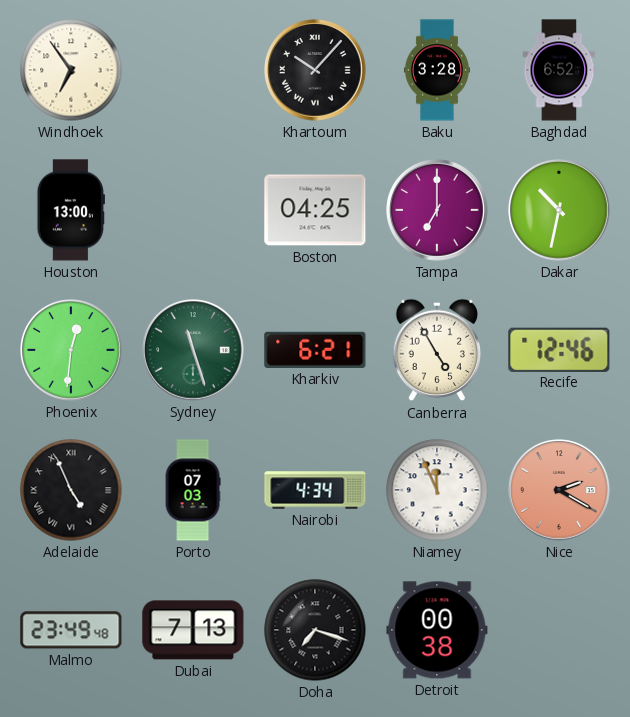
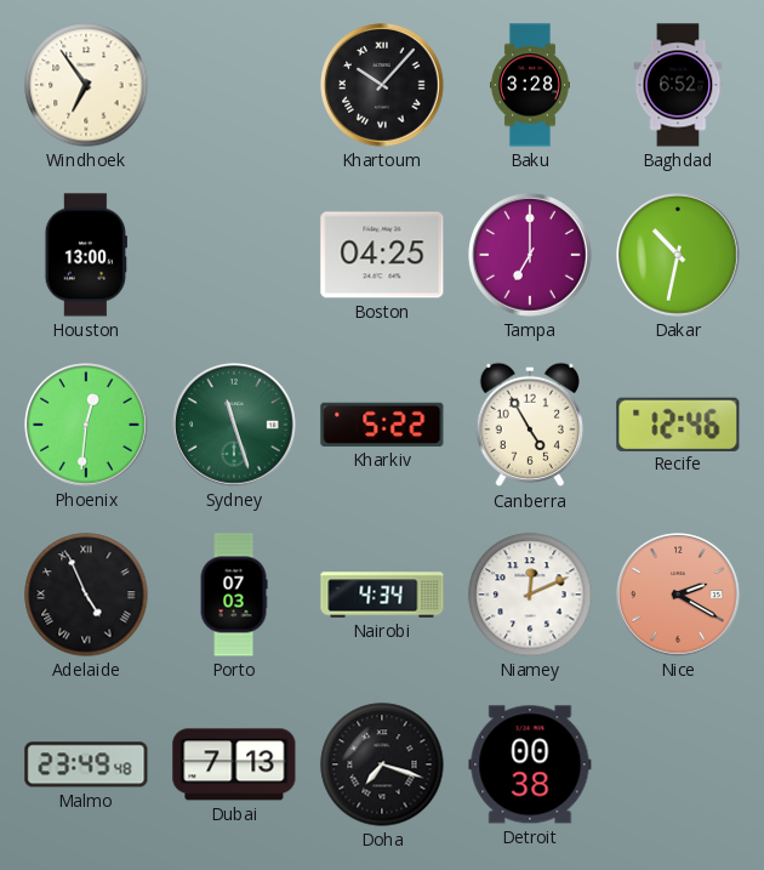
Kharkiv: 6:21 -> 5:22
Niamey: 11:56 -> 12:11
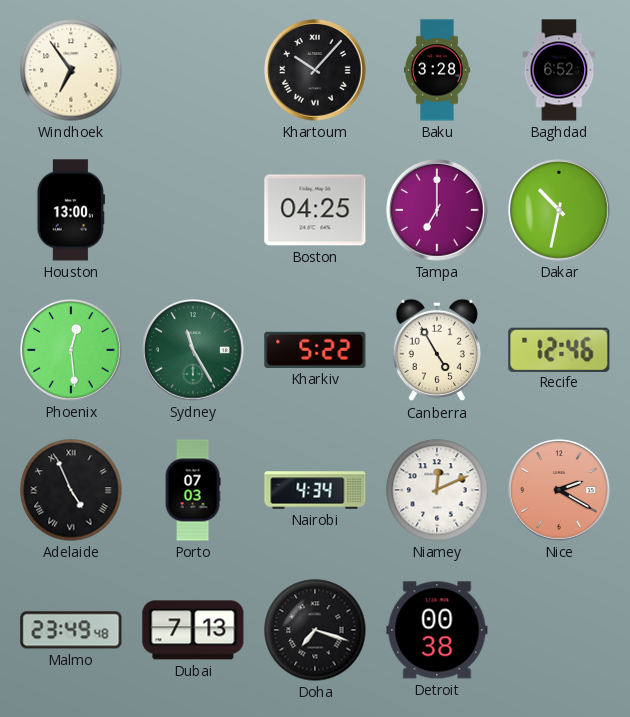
Phoenix: 12:31 -> 12:29
Sydney: 11:27 -> 11:25
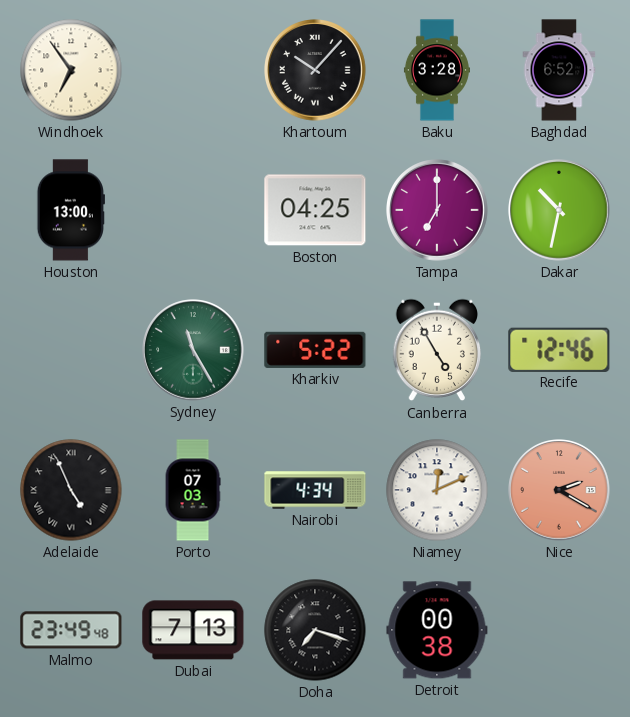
Phoenix: 12:29 -> none
